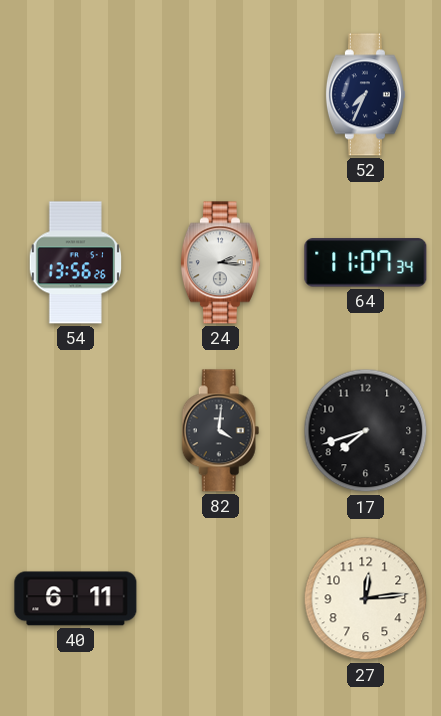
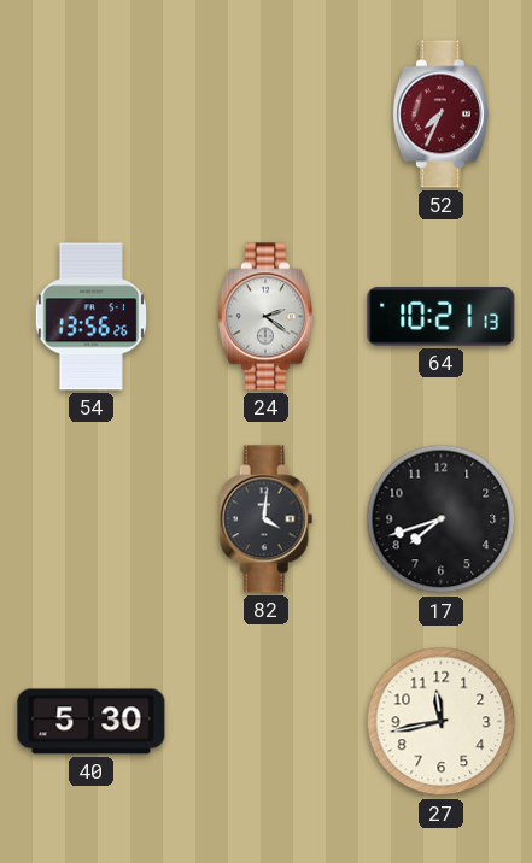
52 dial: navy -> burgundy
24: 2:16 -> 2:21
64: 11:07 -> 10:21
40: 6:11 -> 5:30
27: 12:14 -> 11:43
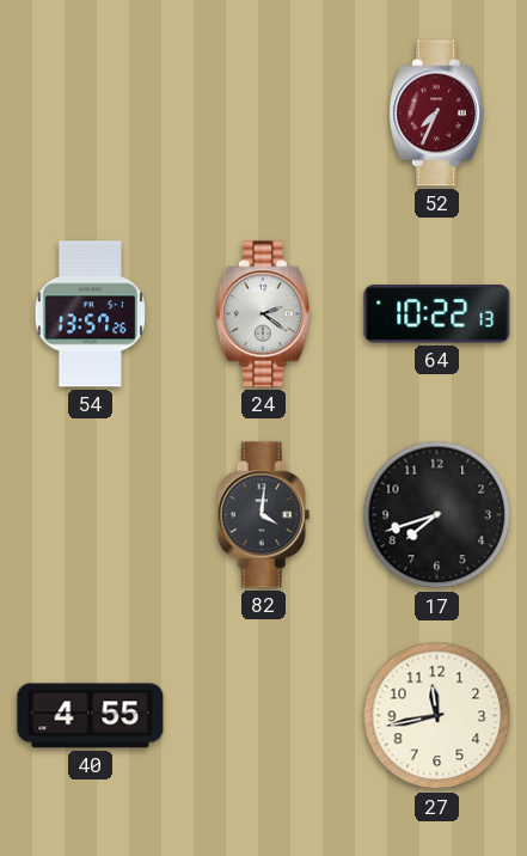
54: 13:56 -> 13:57
64: 10:21 -> 10:22
40: 5:30 -> 4:55
